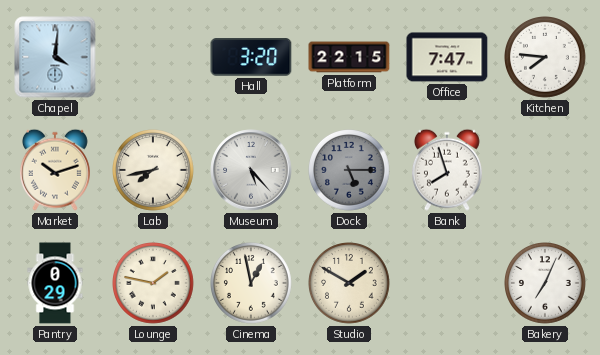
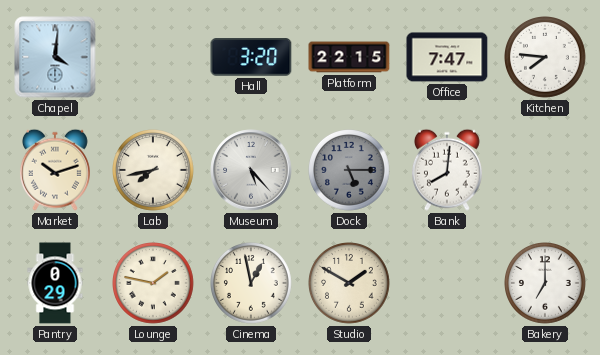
Bank: 7:57 -> 8:01
Bakery: 7:04 -> 7:00
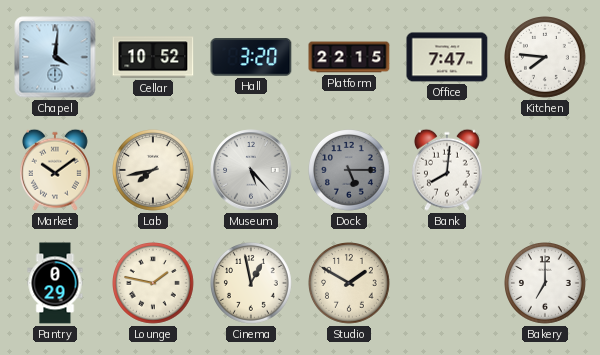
Cellar: none -> 10:52
Market: 10:12 -> 10:09
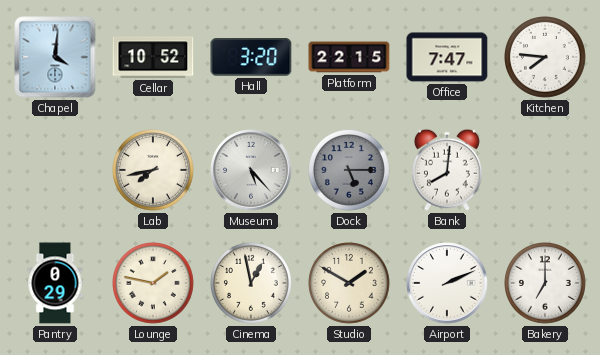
Market: 10:09 -> none
Airport: none -> 2:11
